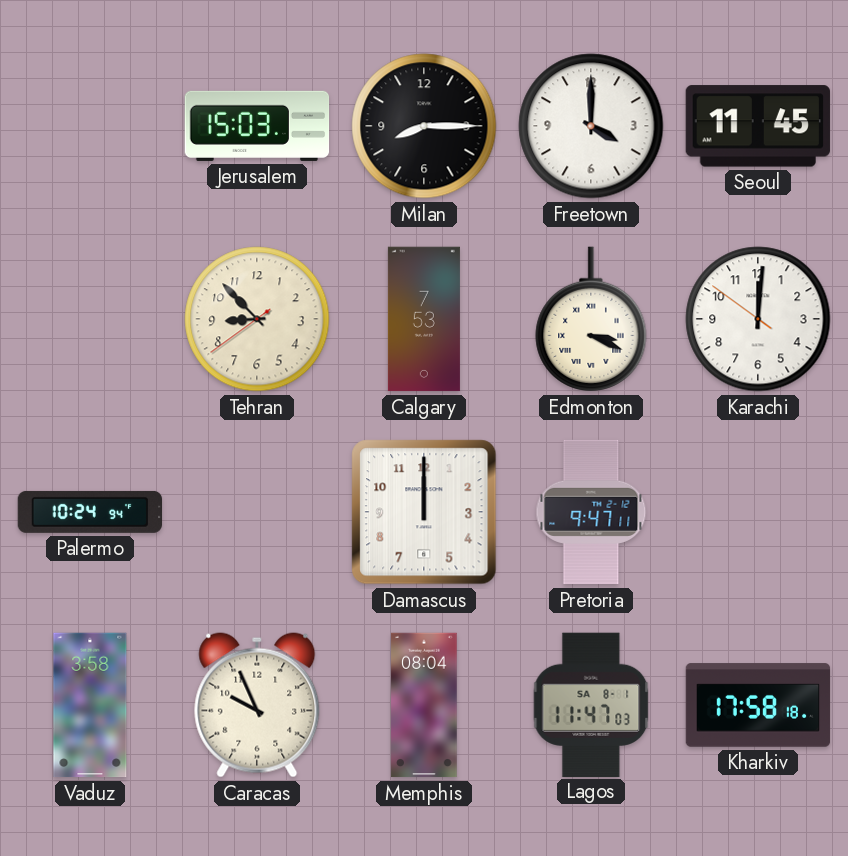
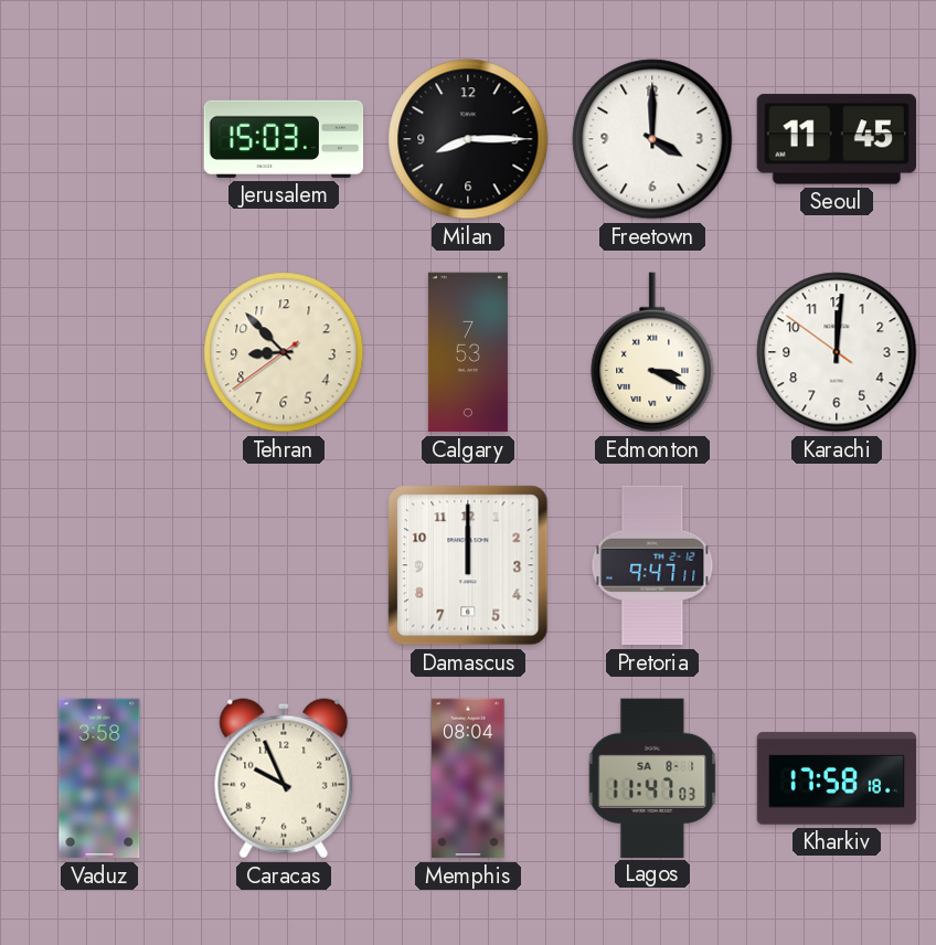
Palermo: 10:24 -> none
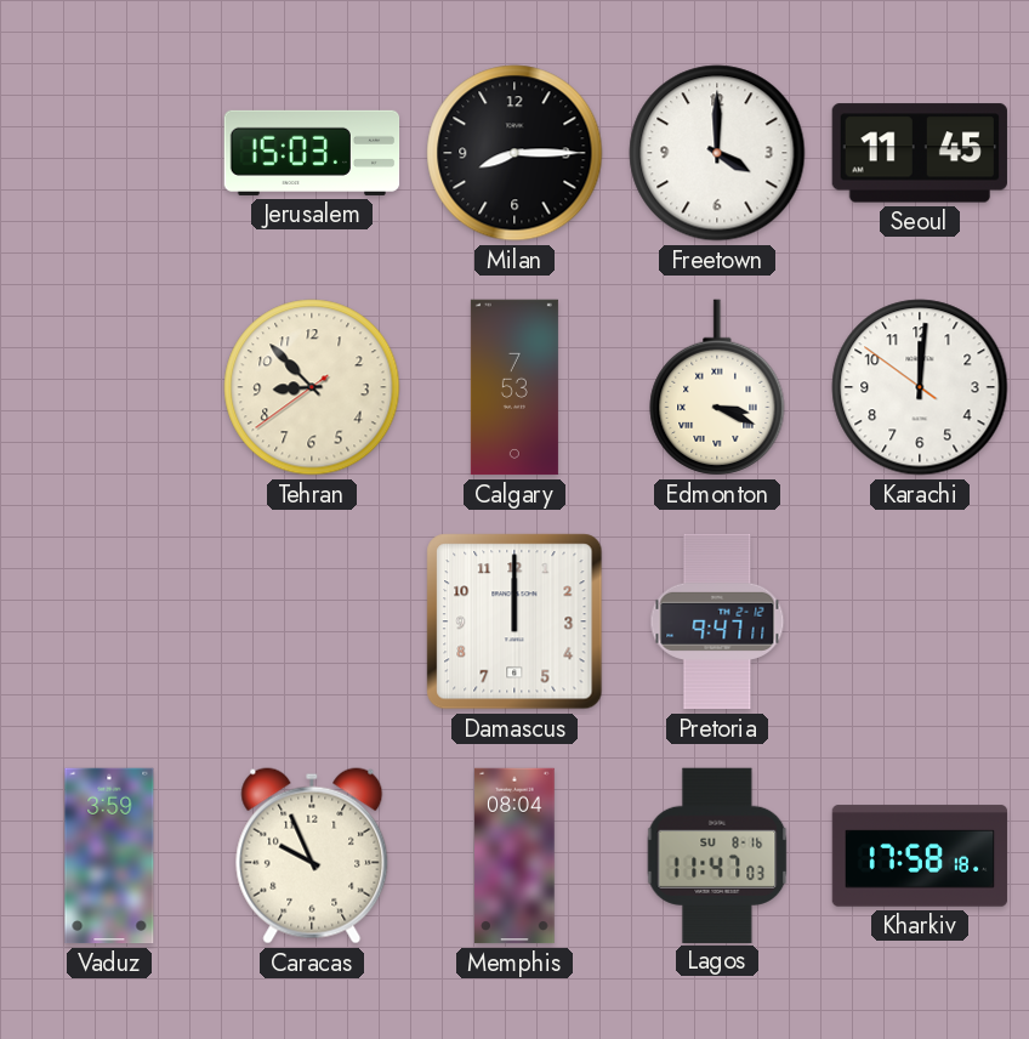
Vaduz: 3:58 -> 3:59
Lagos date: SA 8-1 -> SU 8-16
